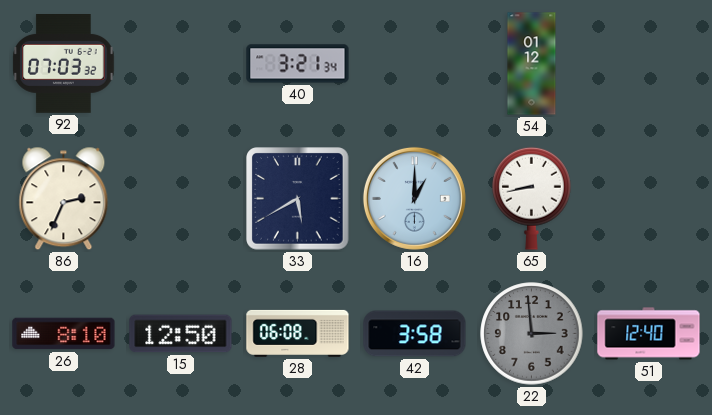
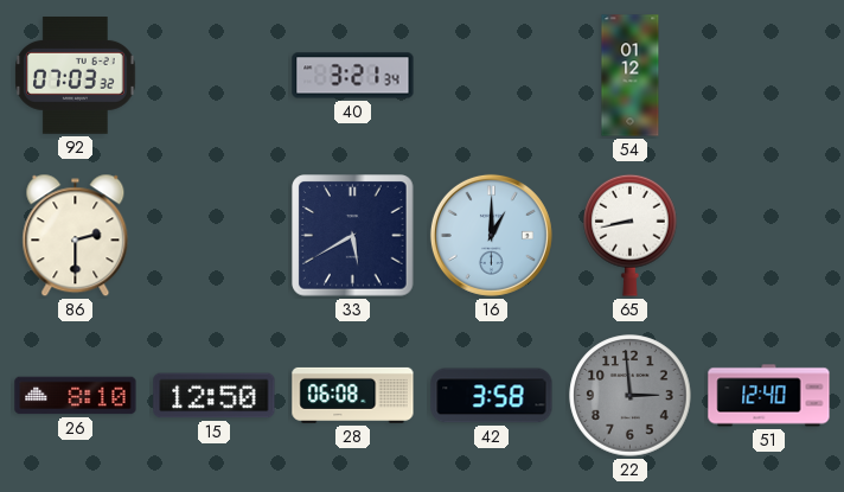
86: 2:34 -> 2:30
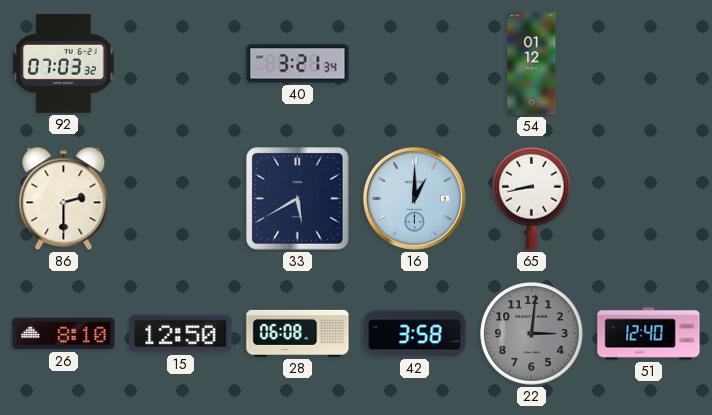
22: 2:59 -> 3:01
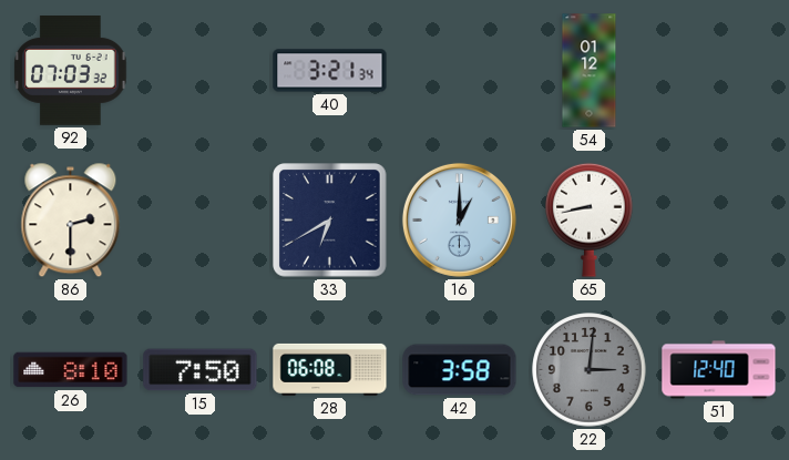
33: 5:40 -> 6:40
15: 12:50 -> 7:50
